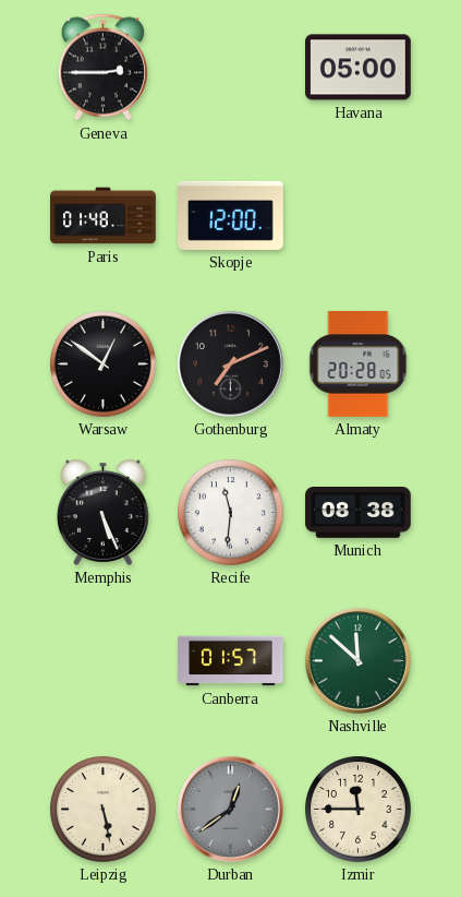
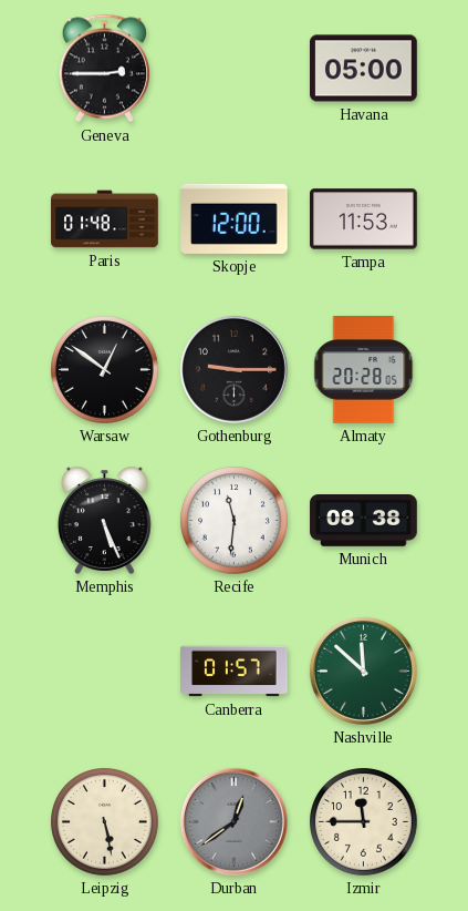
Tampa: none -> 11:53
Gothenburg: 7:11 -> 9:15
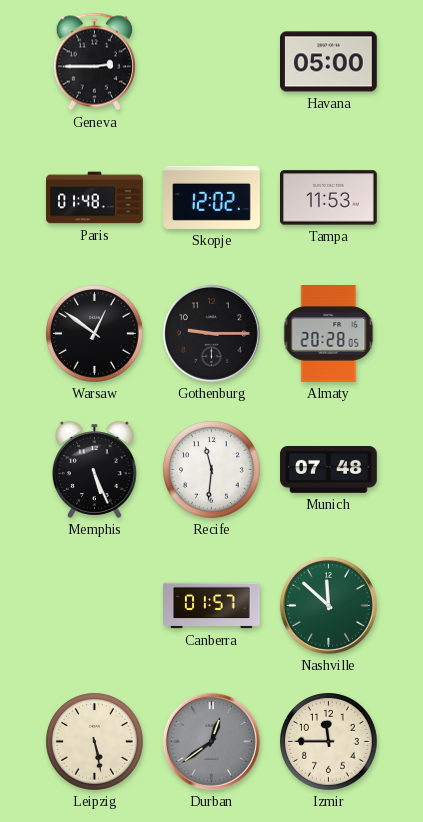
Skopje: 12:00 -> 12:02
Munich: 08:38 -> 07:48
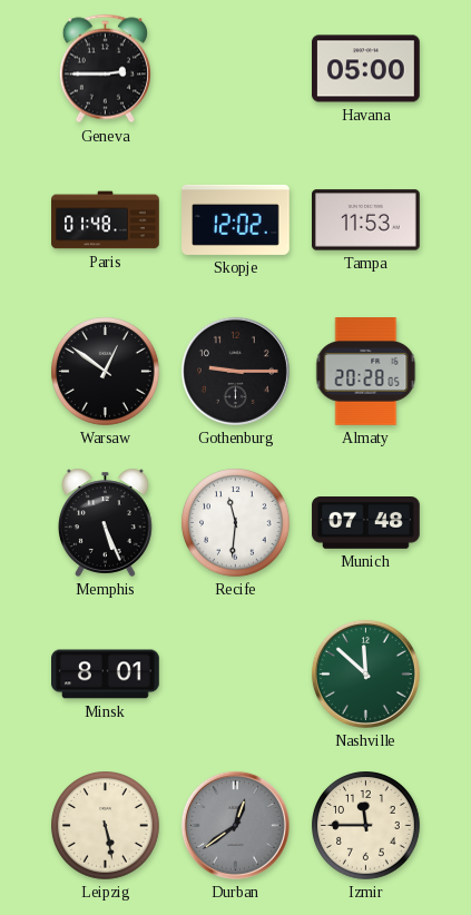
Minsk: none -> 8:01
Canberra: 01:57 -> none
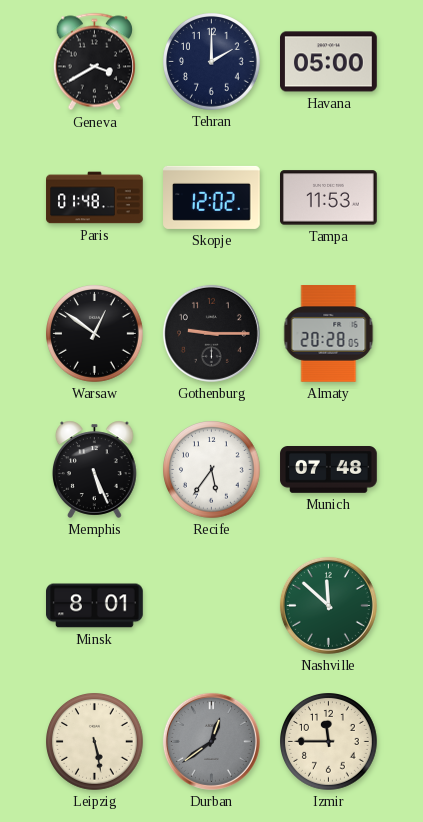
Geneva: 2:45 -> 3:40
Tehran: none -> 2:00
Recife: 11:31 -> 5:36
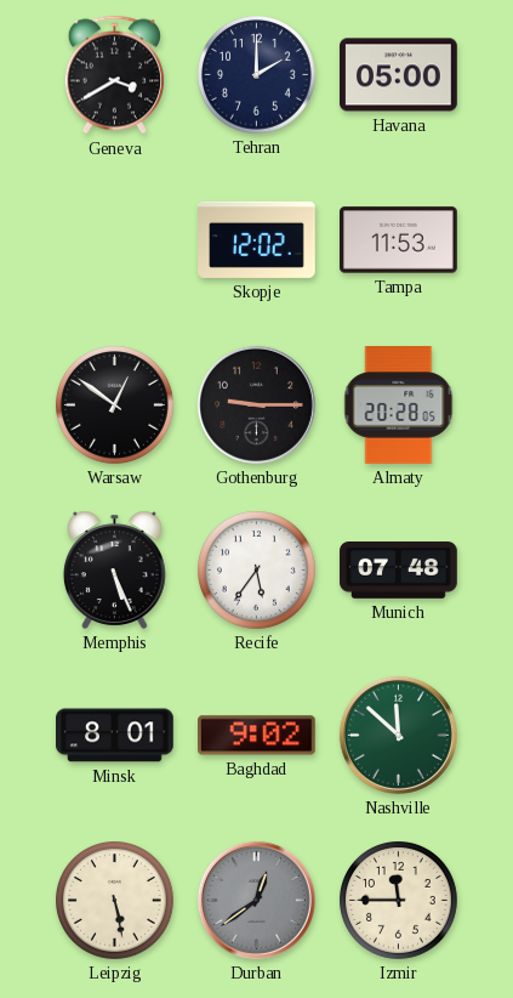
Paris: 01:48 -> none
Baghdad: none -> 9:02
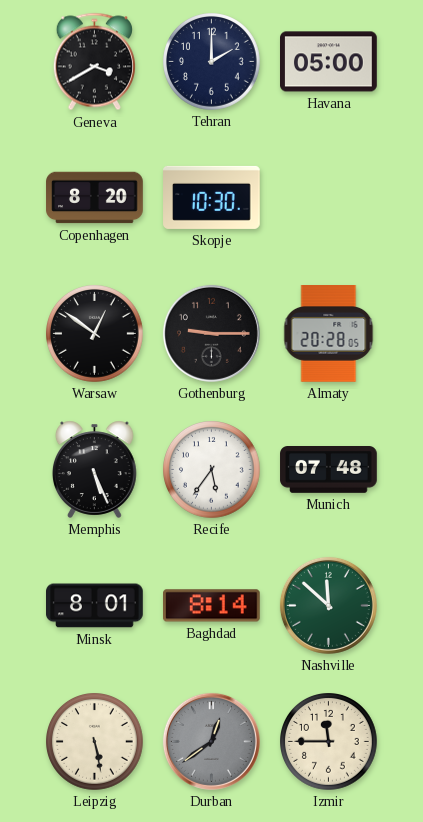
Copenhagen: none -> 8:20
Skopje: 12:02 -> 10:30
Tampa: 11:53 -> none
Baghdad: 9:02 -> 8:14
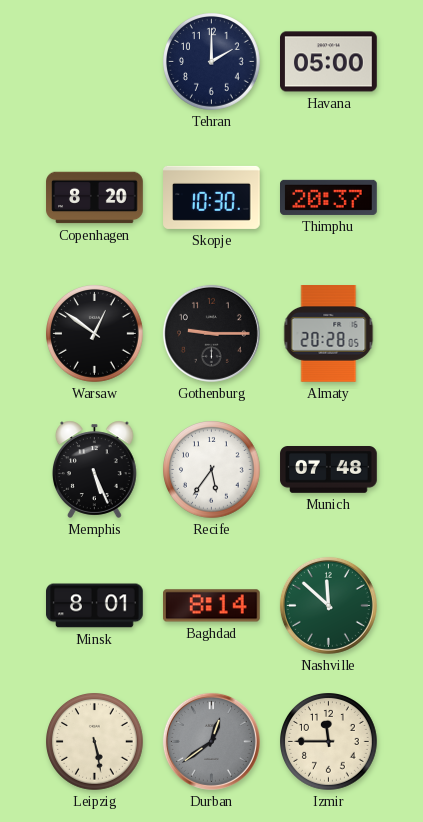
Geneva: 3:40 -> none
Thimphu: none -> 20:37
